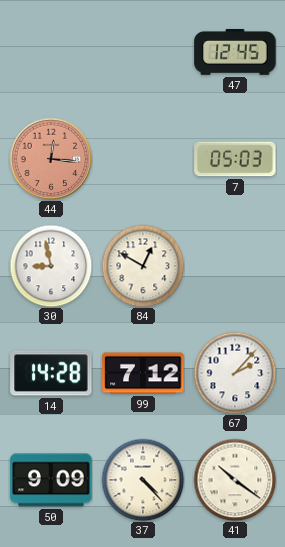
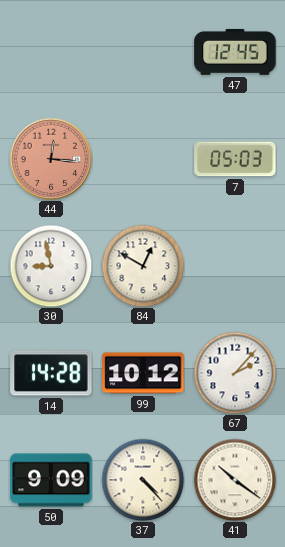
99: 7:12 -> 10:12
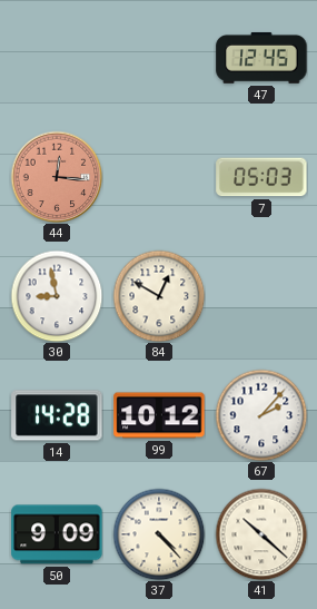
41: 10:21 -> 10:22
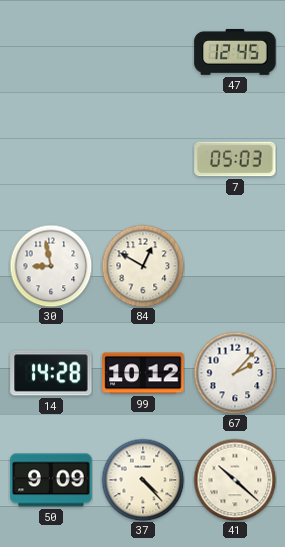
44: 12:16 -> none
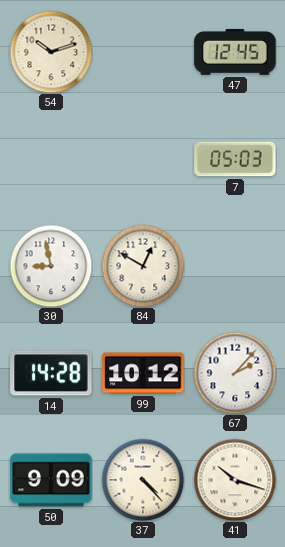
54: none -> 10:12
41: 10:22 -> 10:18
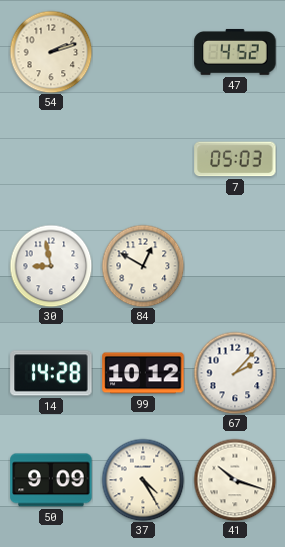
54: 10:12 -> 2:12
47: 12:45 -> 4:52
37: 4:23 -> 4:25
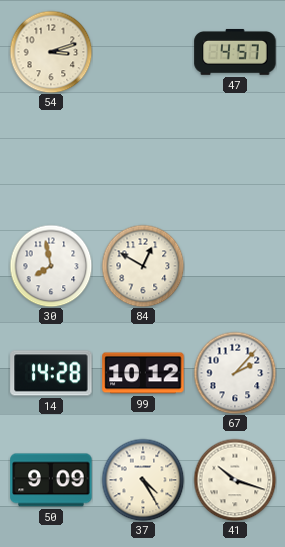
54: 2:12 -> 3:12
47: 4:52 -> 4:57
7: 05:03 -> none
30: 8:58 -> 7:58
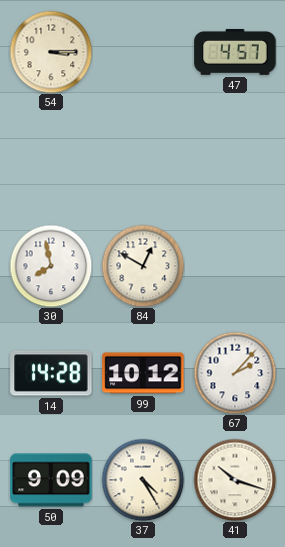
54: 3:12 -> 3:15
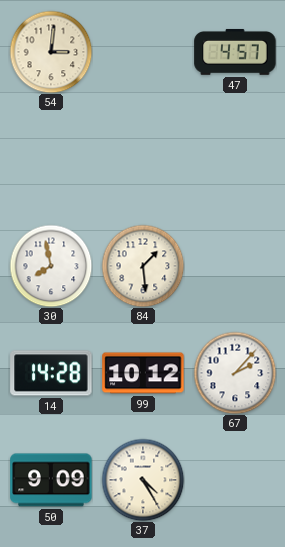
54: 3:15 -> 3:01
84: 12:50 -> 1:29
41: 10:18 -> none
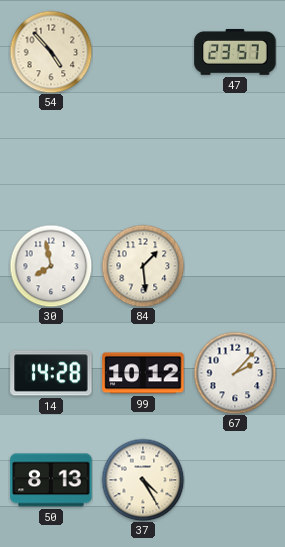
54: 3:01 -> 4:53
47: 4:57 -> 23:57
50: 9:09 -> 8:13
